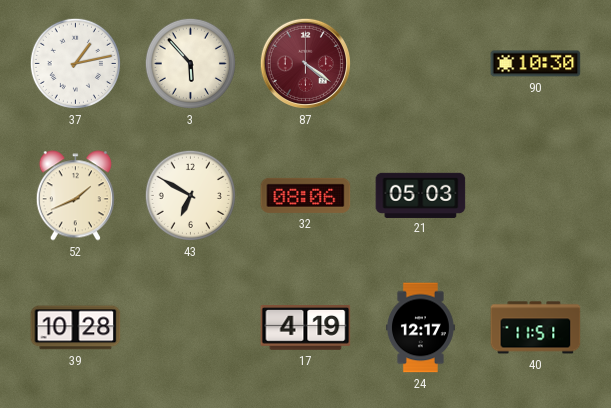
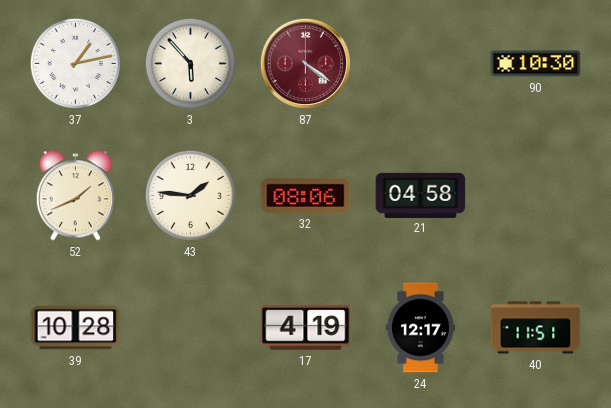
43: 6:50 -> 1:46
21: 05:03 -> 04:58
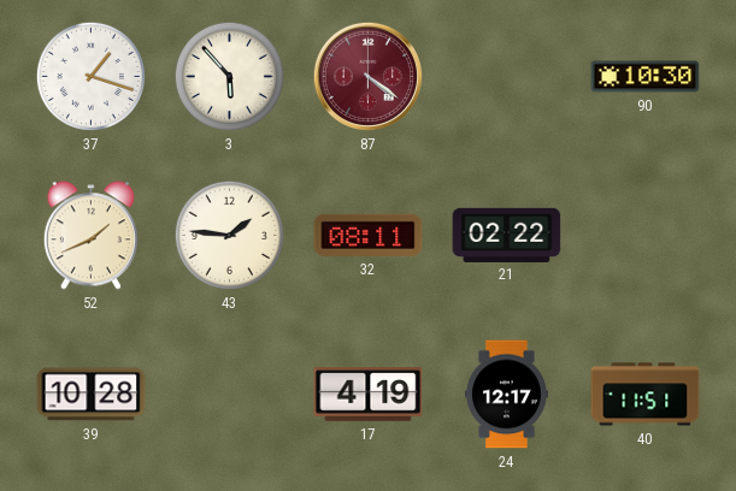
37: 1:13 -> 1:18
32: 08:06 -> 08:11
21: 04:58 -> 02:22
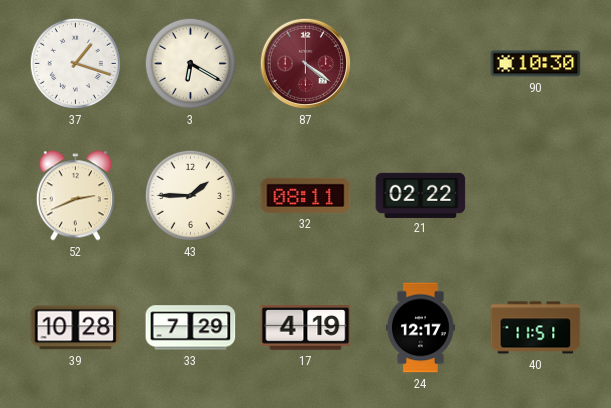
3: 5:53 -> 6:20
52: 1:41 -> 2:41
43: 1:46 -> 1:45
33: none -> 7:29
